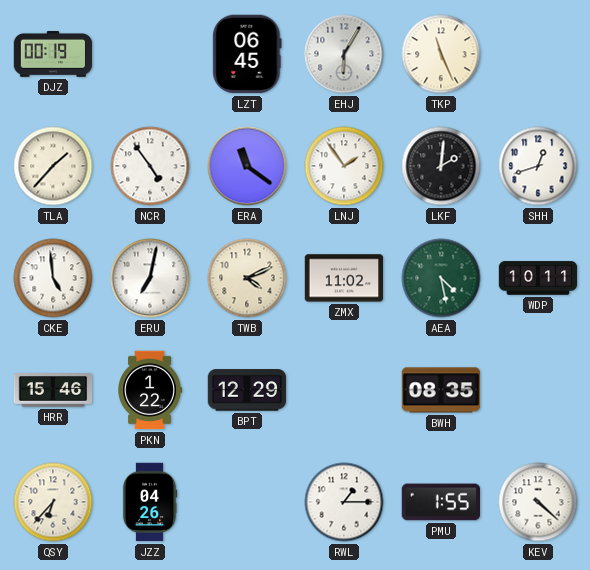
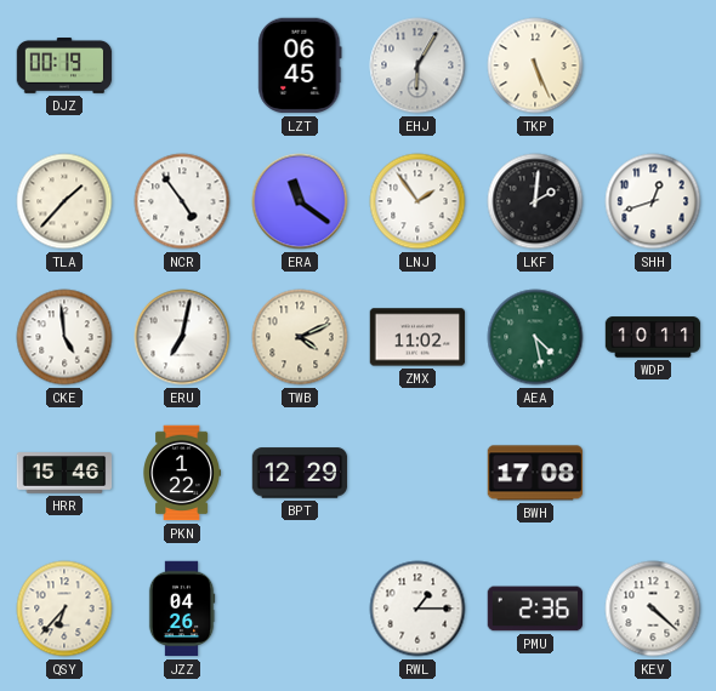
TKP: 11:26 -> 5:26
BWH: 08:35 -> 17:08
PMU: 1:55 -> 2:36
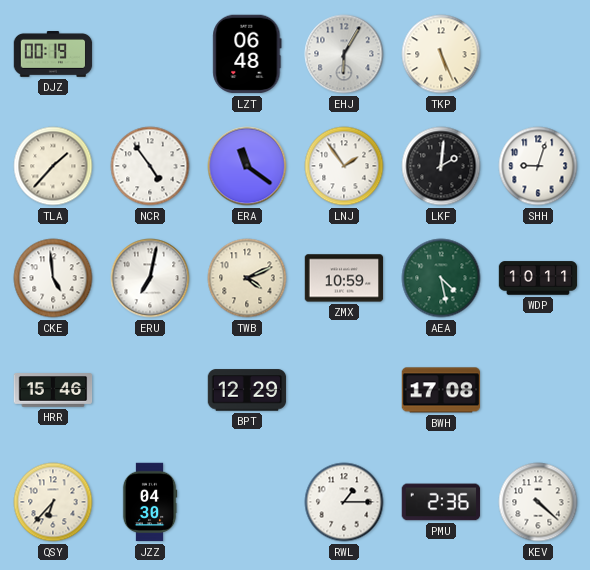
LZT: 06:45 -> 06:48
SHH: 12:42 -> 9:03
ZMX: 11:02 -> 10:59
PKN: 1:22 -> none
JZZ: 04:26 -> 04:30
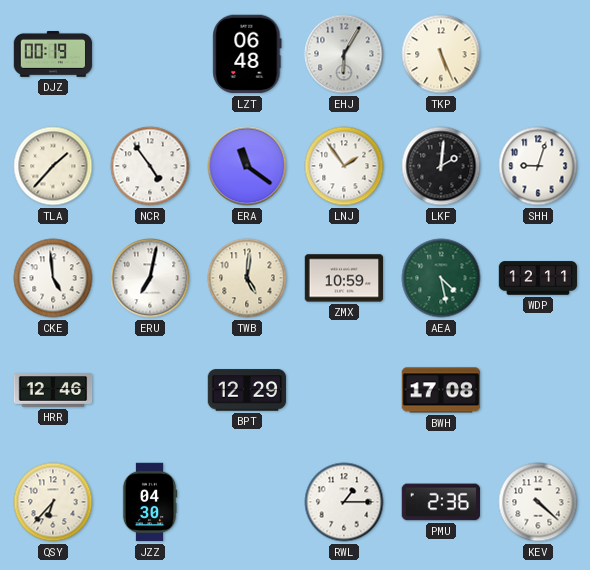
TWB: 4:11 -> 5:01
WDP: 10:11 -> 12:11
HRR: 15:46 -> 12:46
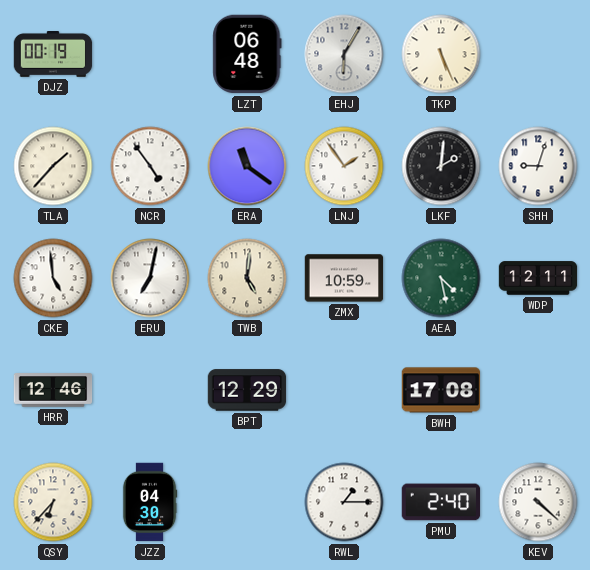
PMU: 2:36 -> 2:40
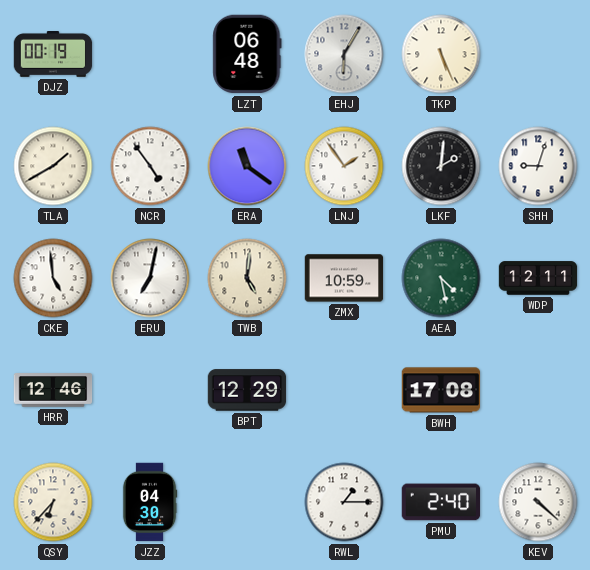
TLA: 1:37 -> 1:40
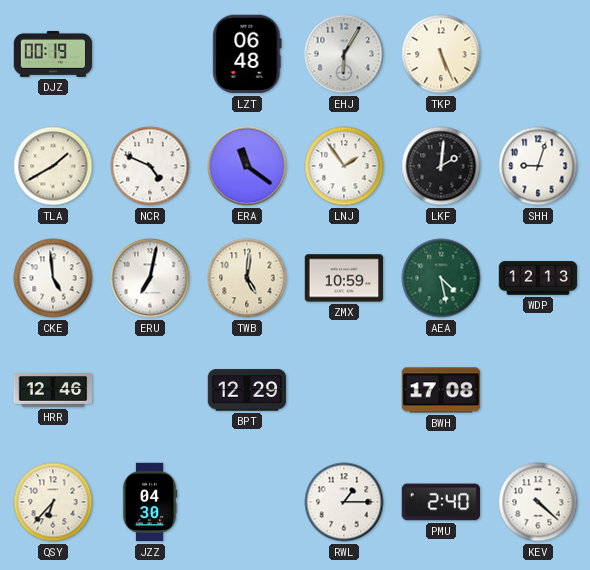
NCR: 4:54 -> 4:49
WDP: 12:11 -> 12:13
